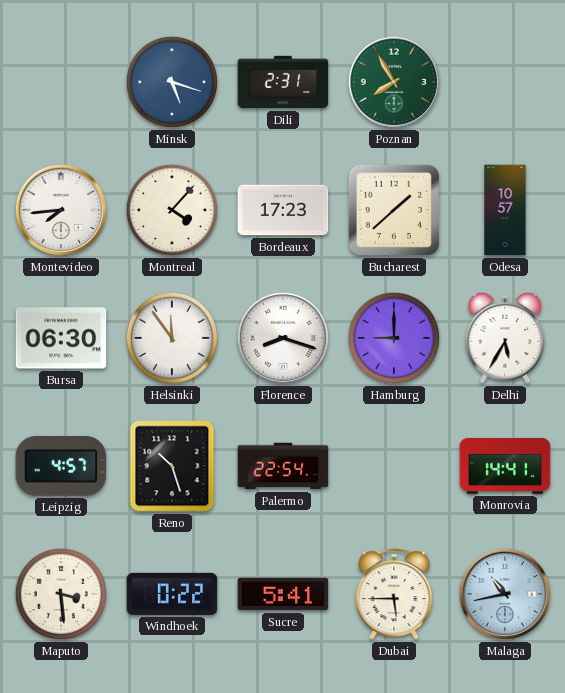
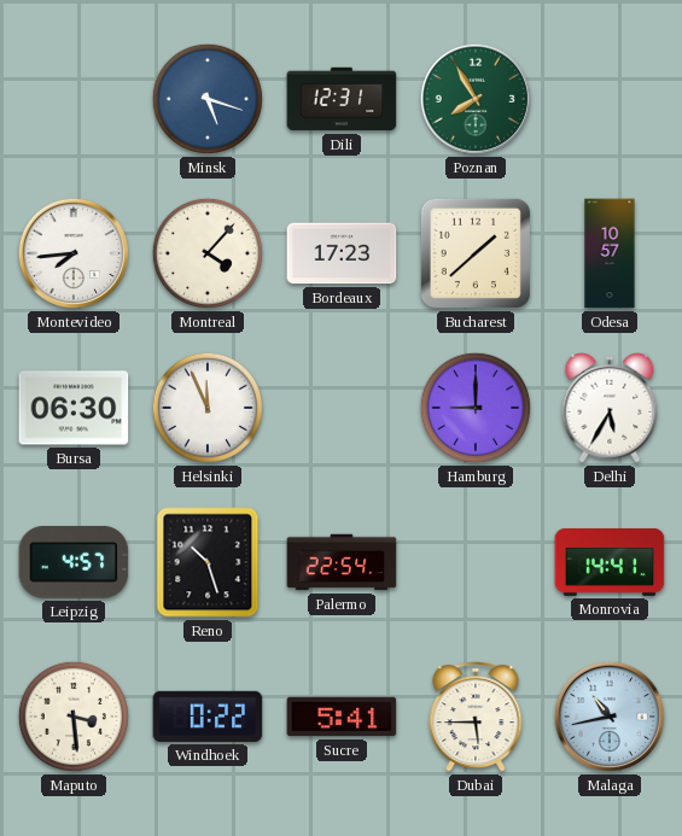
Dili: 2:31 -> 12:31
Helsinki: 11:54 -> 11:56
Florence: 8:18 -> none
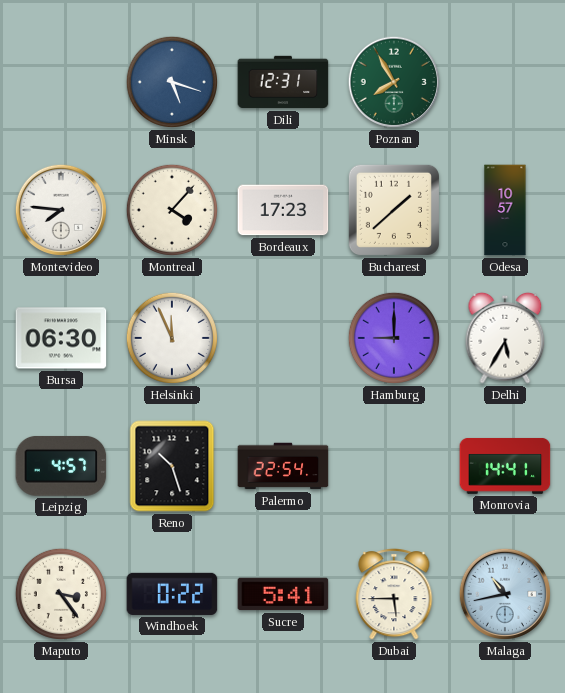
Montevideo: 7:44 -> 7:46
Maputo: 3:29 -> 3:24
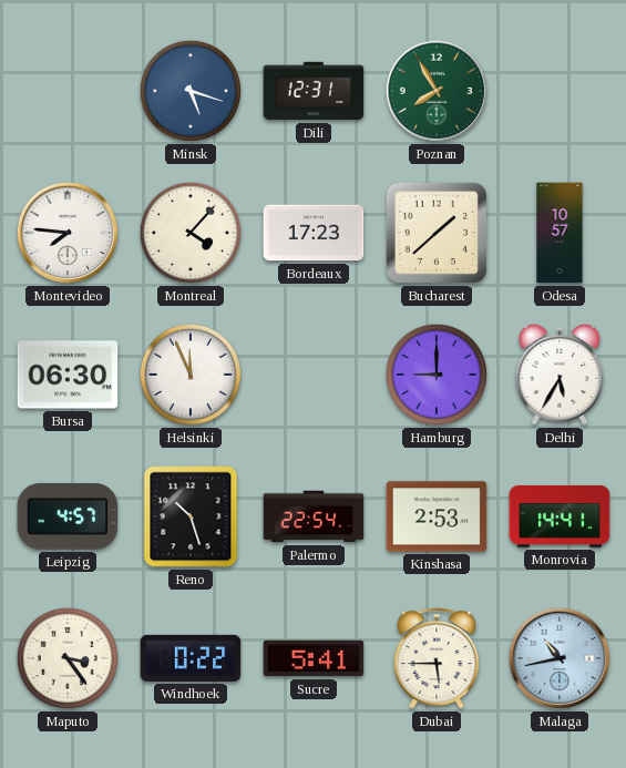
Kinshasa: none -> 2:53
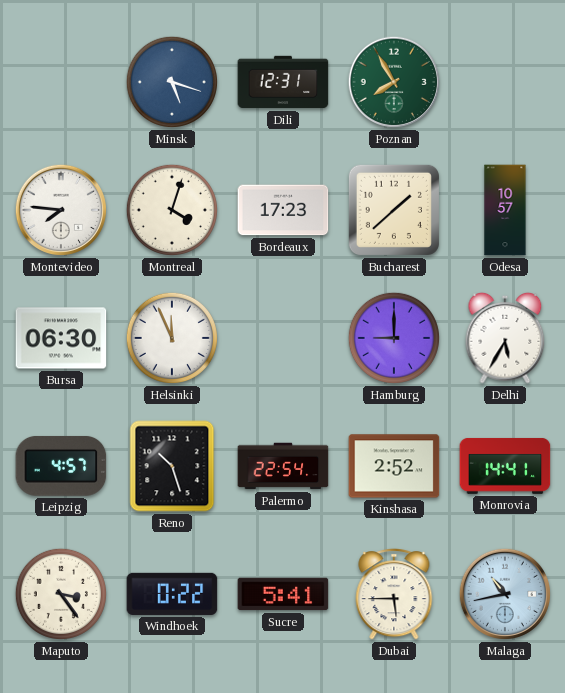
Montreal: 4:07 -> 4:03
Kinshasa: 2:53 -> 2:52
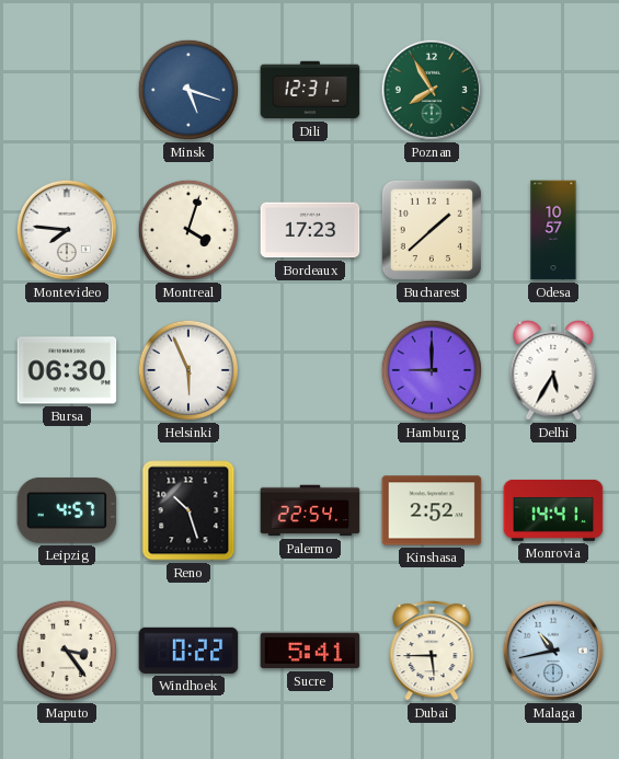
Helsinki: 11:56 -> 5:56
